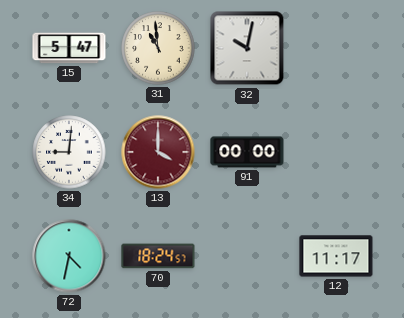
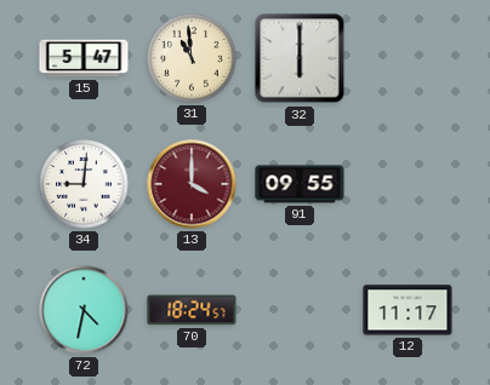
32: 10:02 -> 6:00
91: 00:00 -> 09:55
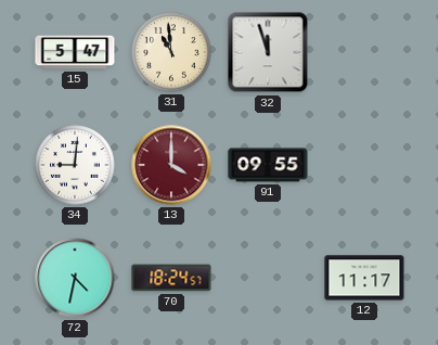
32: 6:00 -> 11:57
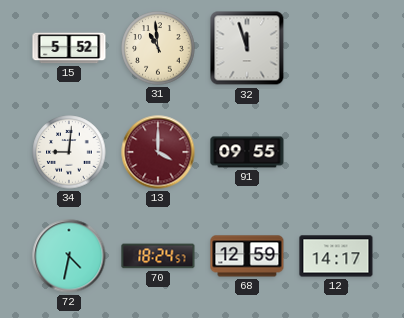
15: 5:47 -> 5:52
68: none -> 12:59
12: 11:17 -> 14:17
